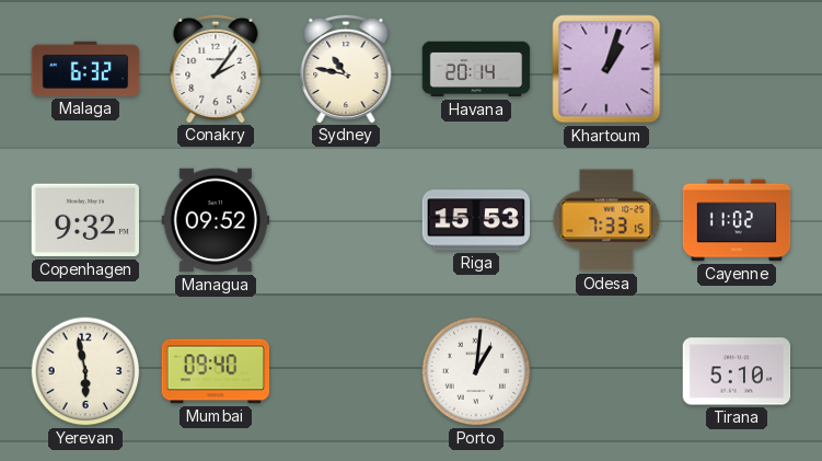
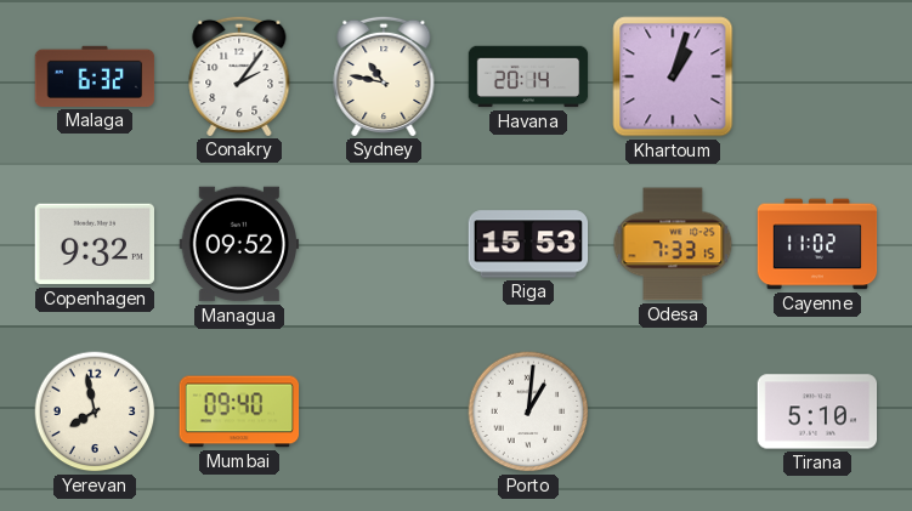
Yerevan: 5:58 -> 7:58
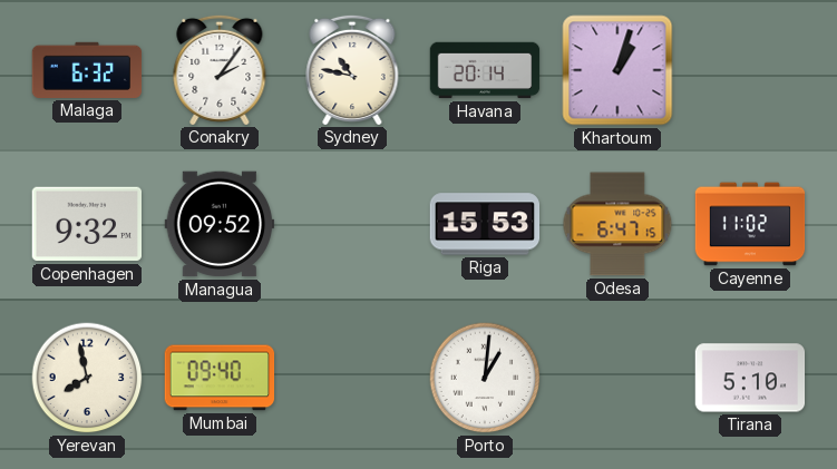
Odesa: 7:33 -> 6:47
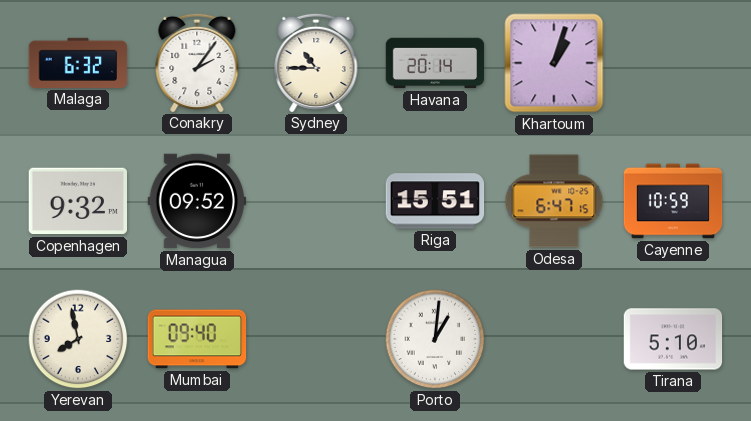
Sydney: 10:47 -> 10:45
Riga: 15:53 -> 15:51
Cayenne: 11:02 -> 10:59
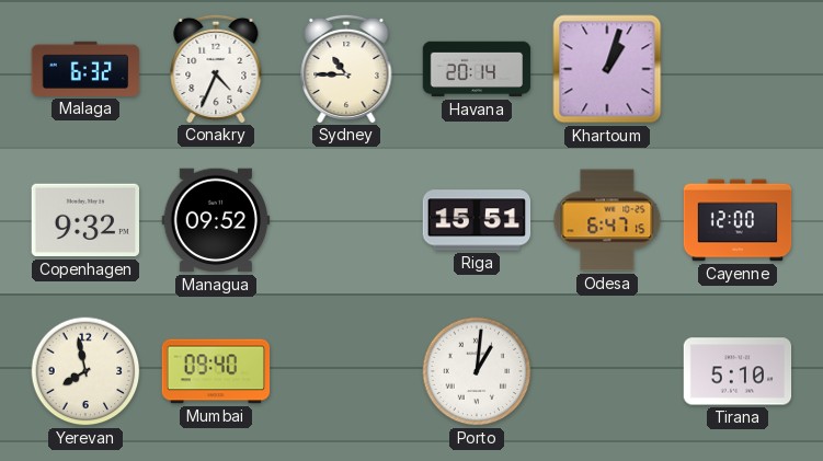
Conakry: 2:06 -> 4:34
Cayenne: 10:59 -> 12:00
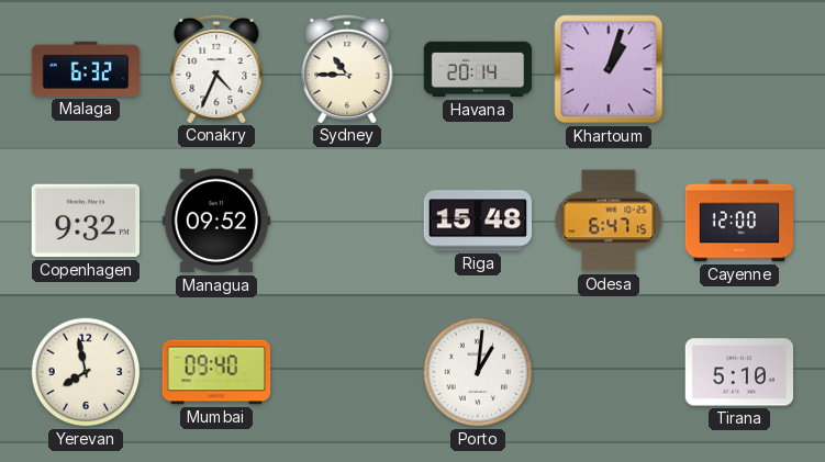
Riga: 15:51 -> 15:48
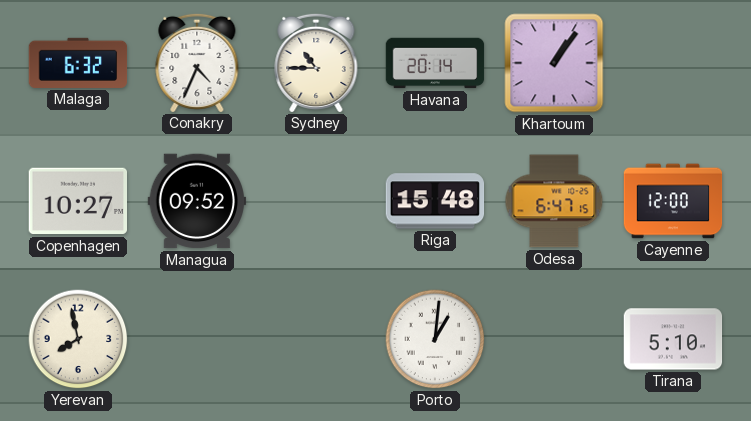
Khartoum: 1:03 -> 1:06
Copenhagen: 9:32 -> 10:27
Mumbai: 09:40 -> none
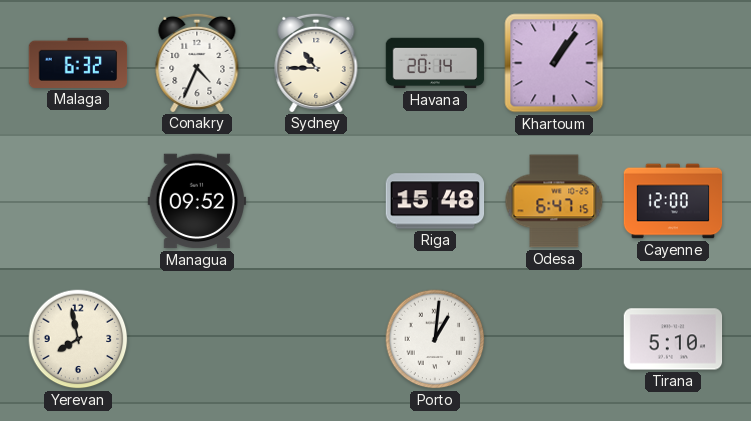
Copenhagen: 10:27 -> none
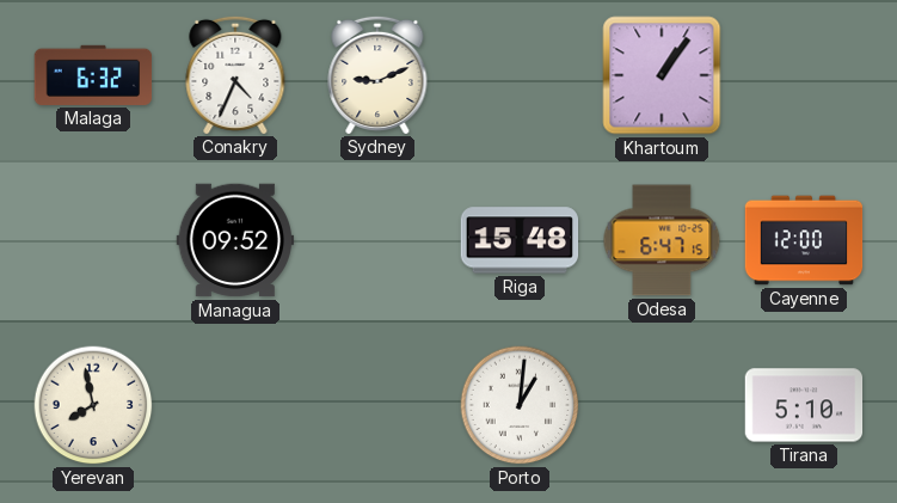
Sydney: 10:45 -> 9:11
Havana: 20:14 -> none
